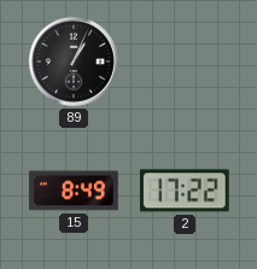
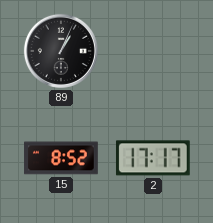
15: 8:49 -> 8:52
2: 17:22 -> 17:17
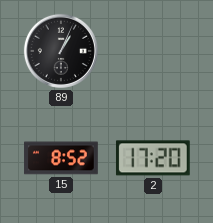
2: 17:17 -> 17:20
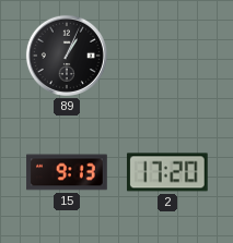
15: 8:52 -> 9:13
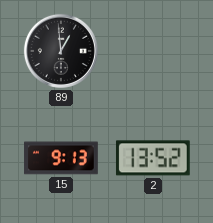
89: 1:04 -> 12:59
2: 17:20 -> 13:52
